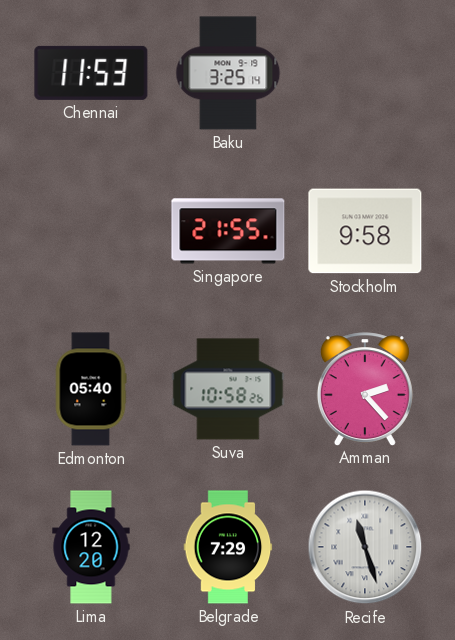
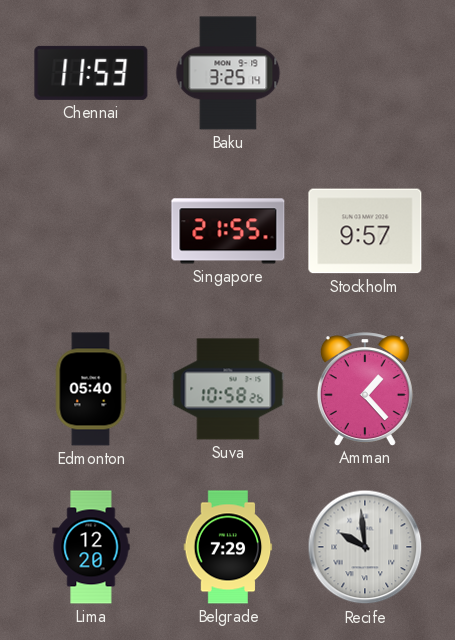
Stockholm: 9:58 -> 9:57
Amman: 2:23 -> 1:23
Recife: 11:27 -> 9:59
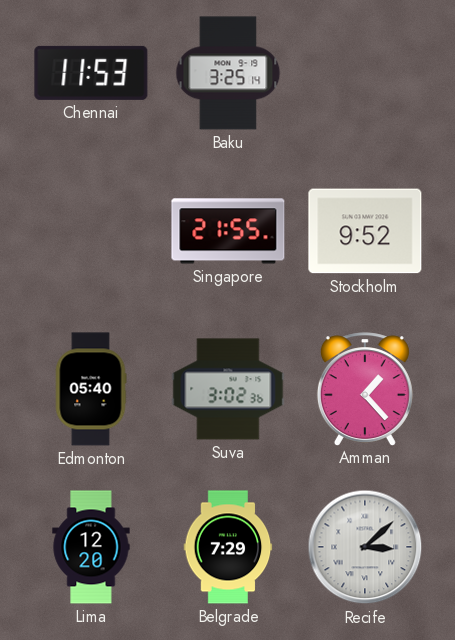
Stockholm: 9:57 -> 9:52
Suva: 10:58 -> 3:02
Recife: 9:59 -> 3:08
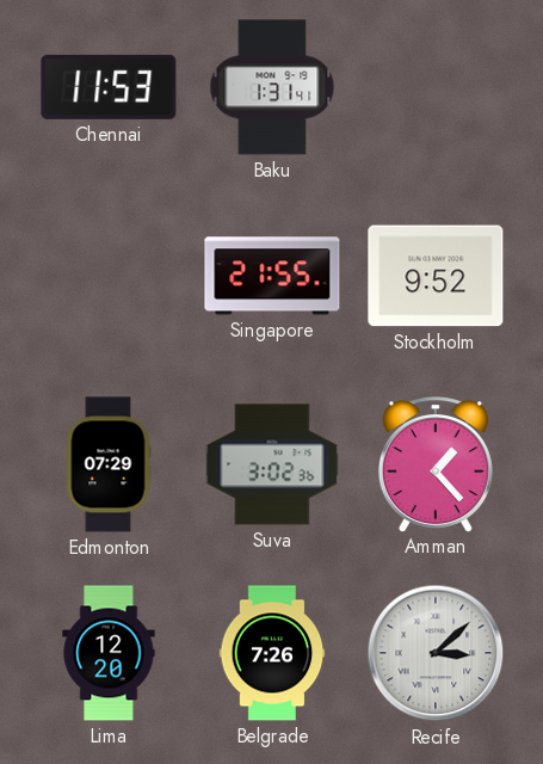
Baku: 3:25 -> 1:31
Edmonton: 05:40 -> 07:29
Belgrade: 7:29 -> 7:26
